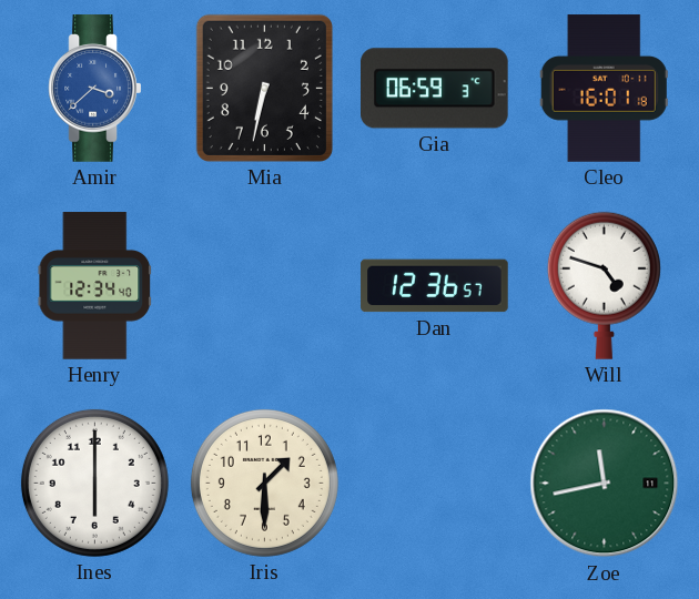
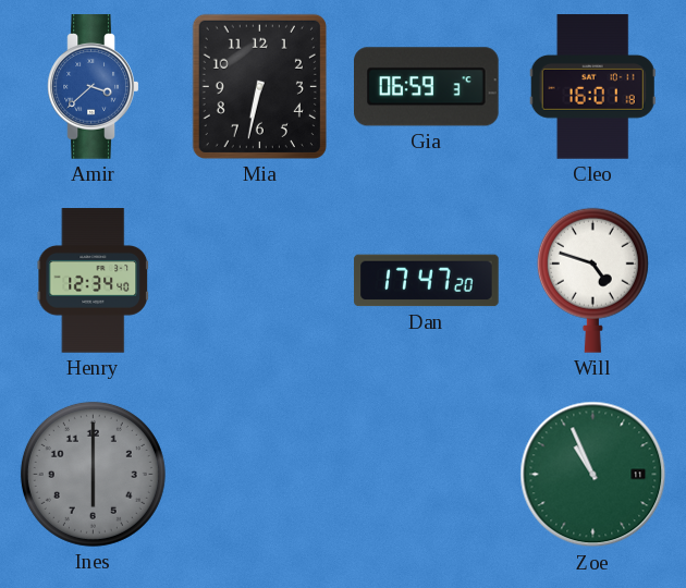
Dan: 12:36 -> 17:47
Ines dial: white -> grey
Iris: 1:30 -> none
Zoe: 11:43 -> 10:56
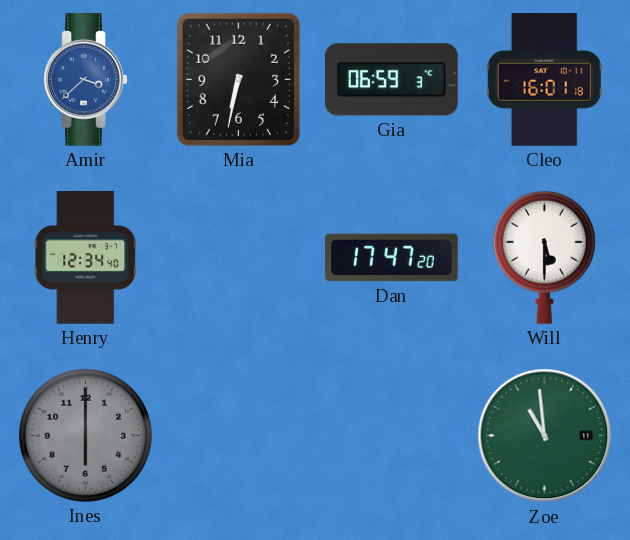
Will: 4:48 -> 5:30
Zoe: 10:56 -> 10:59
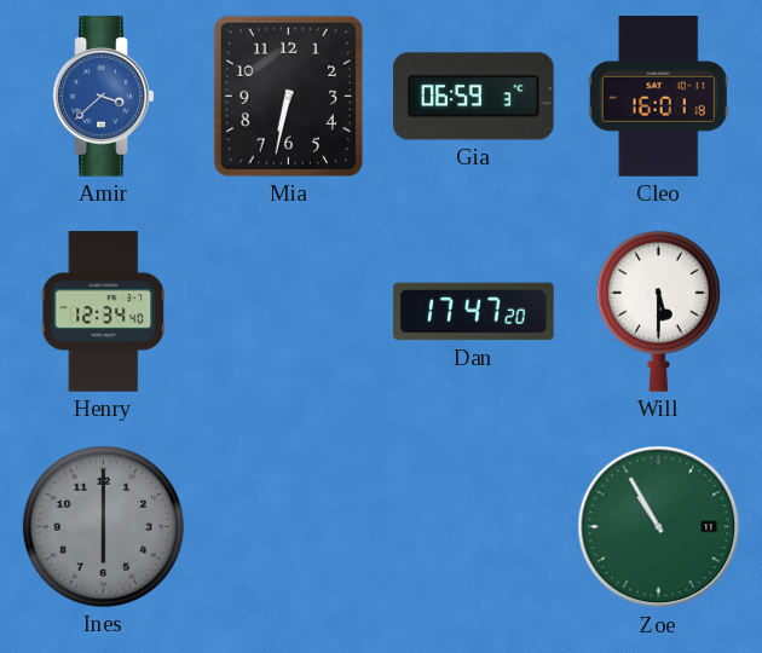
Zoe: 10:59 -> 10:55
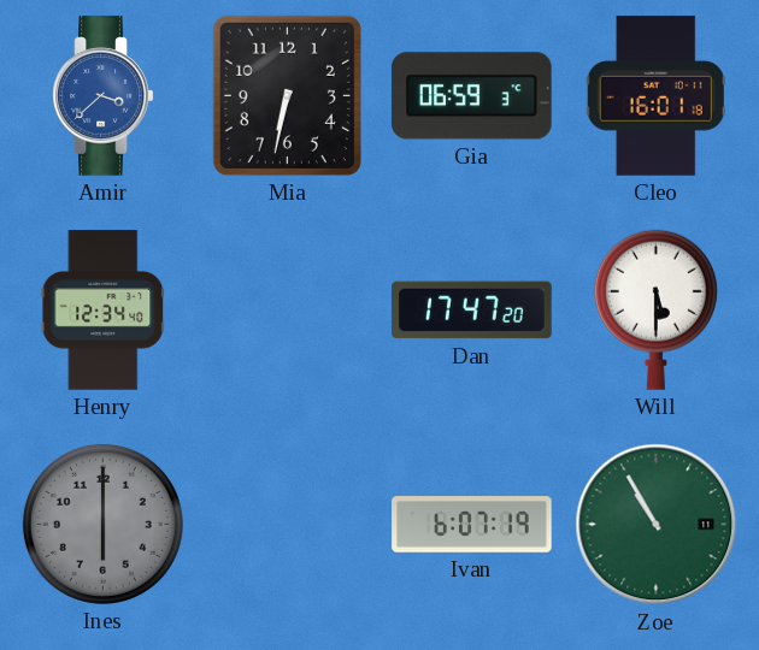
Ivan: none -> 6:07
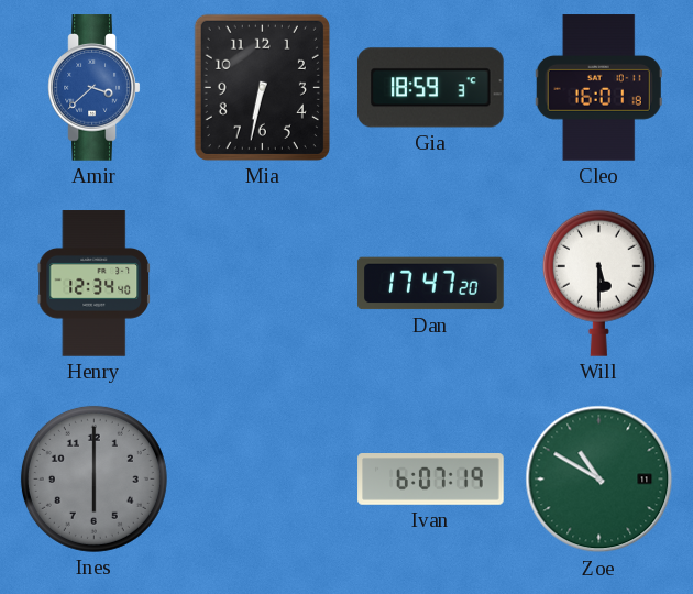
Gia: 06:59 -> 18:59
Zoe: 10:55 -> 10:50
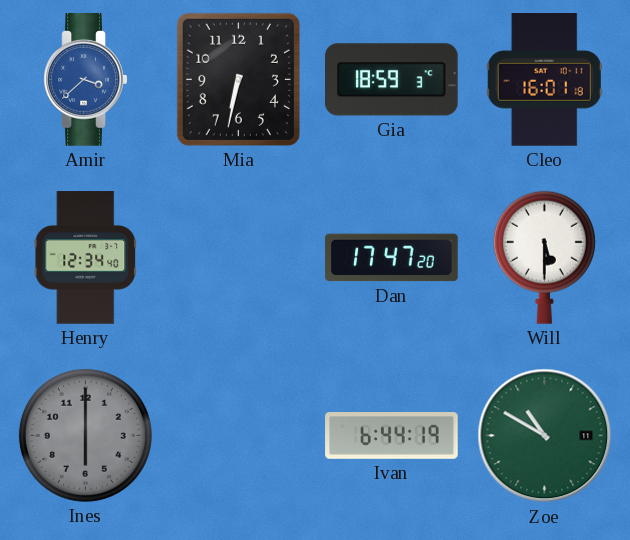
Ivan: 6:07 -> 6:44
